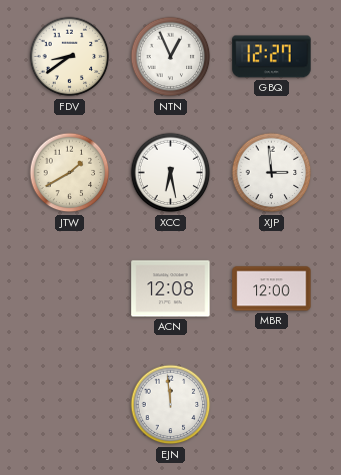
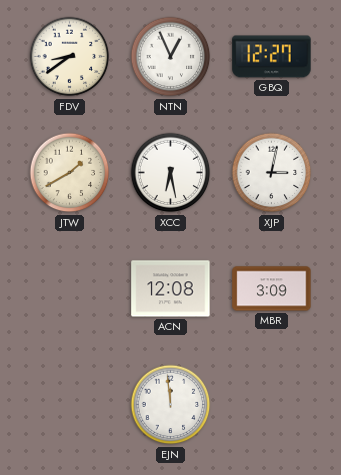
XJP: 2:59 -> 3:02
MBR: 12:00 -> 3:09
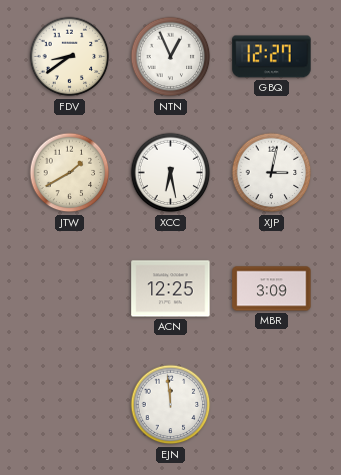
ACN: 12:08 -> 12:25
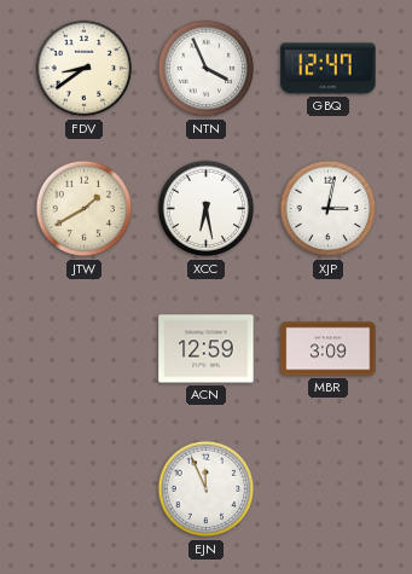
NTN: 12:56 -> 3:56
GBQ: 12:27 -> 12:47
ACN: 12:25 -> 12:59
EJN: 11:59 -> 11:56
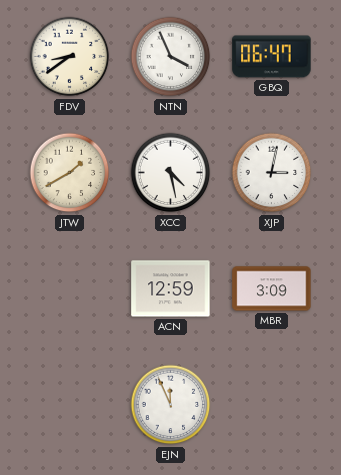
GBQ: 12:47 -> 06:47
XCC: 6:28 -> 4:28
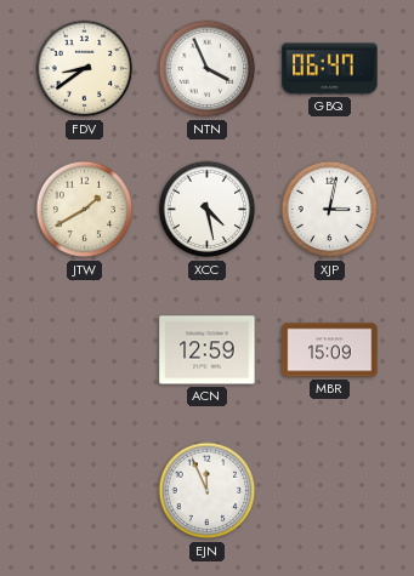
MBR: 3:09 -> 15:09
